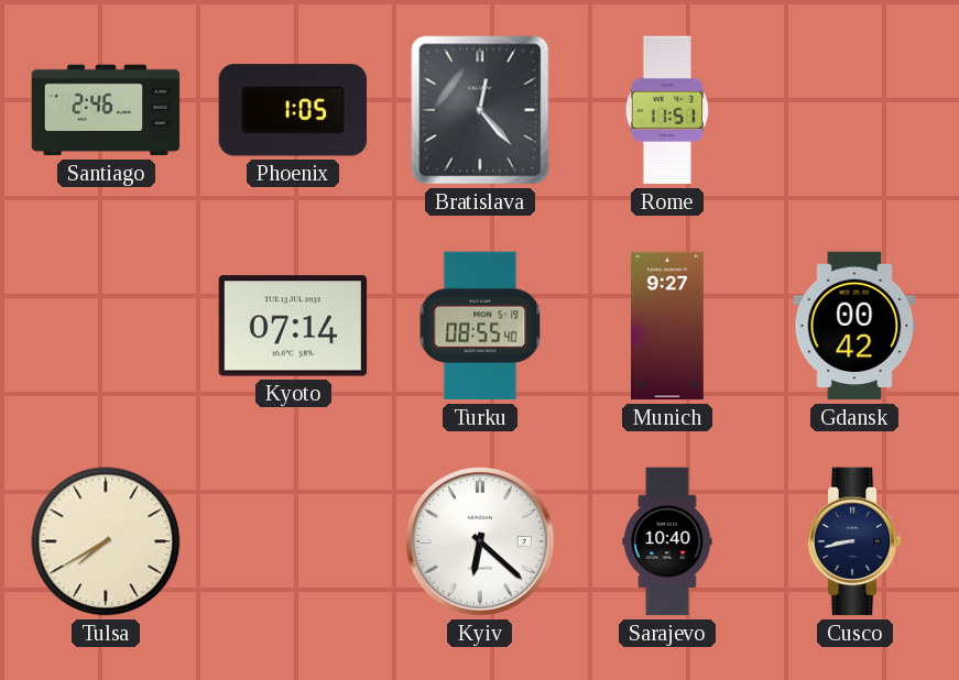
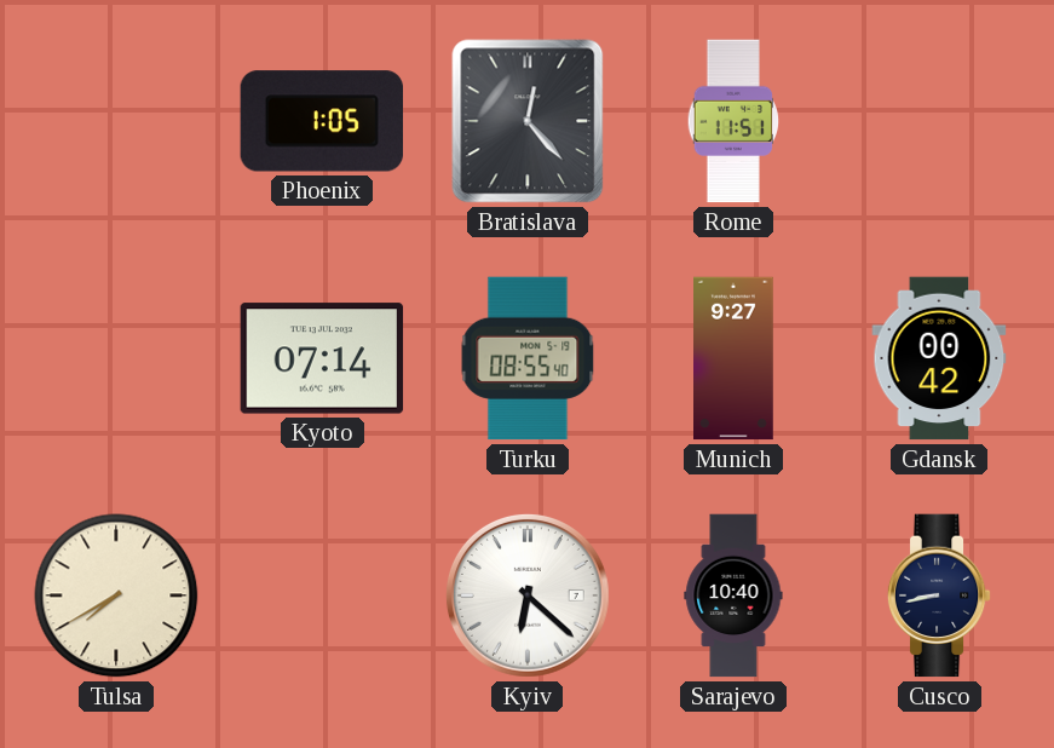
Santiago: 2:46 -> none
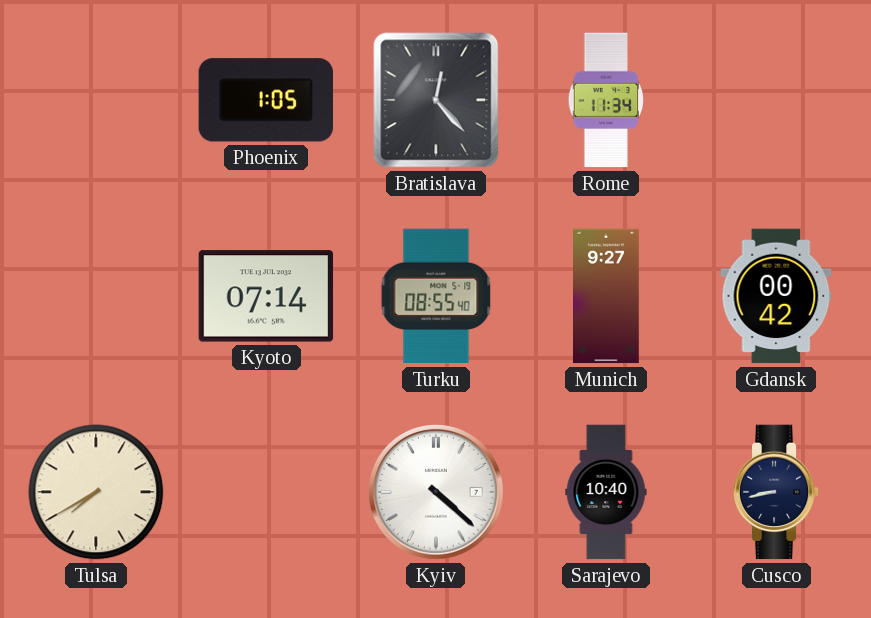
Rome: 11:51 -> 11:34
Kyiv: 6:22 -> 4:22
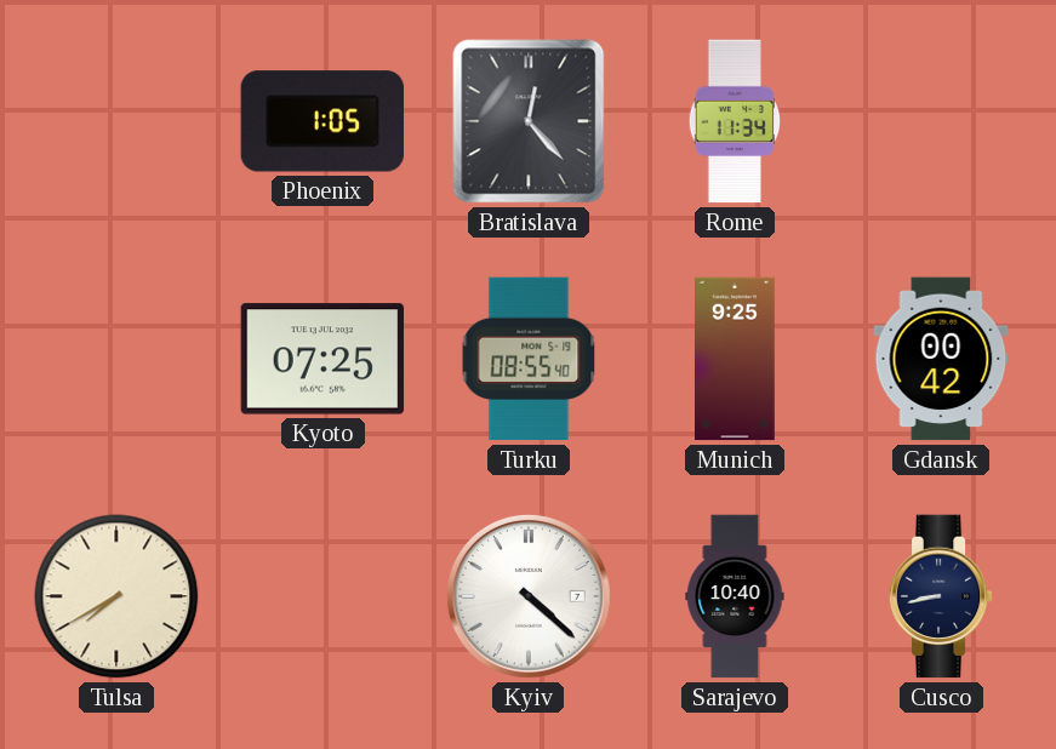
Kyoto: 07:14 -> 07:25
Munich: 9:27 -> 9:25
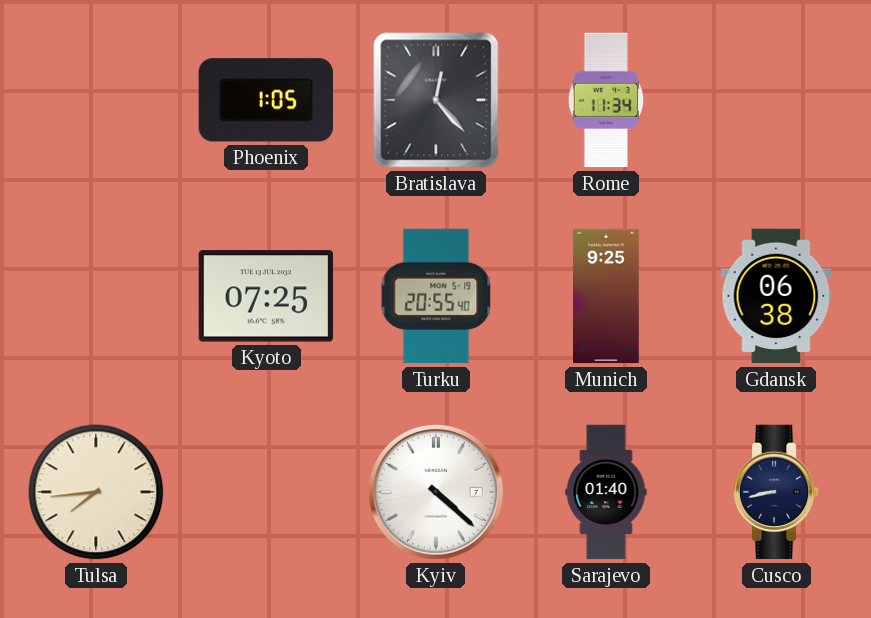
Turku: 08:55 -> 20:55
Gdansk: 00:42 -> 06:38
Tulsa: 7:40 -> 7:44
Sarajevo: 10:40 -> 01:40
